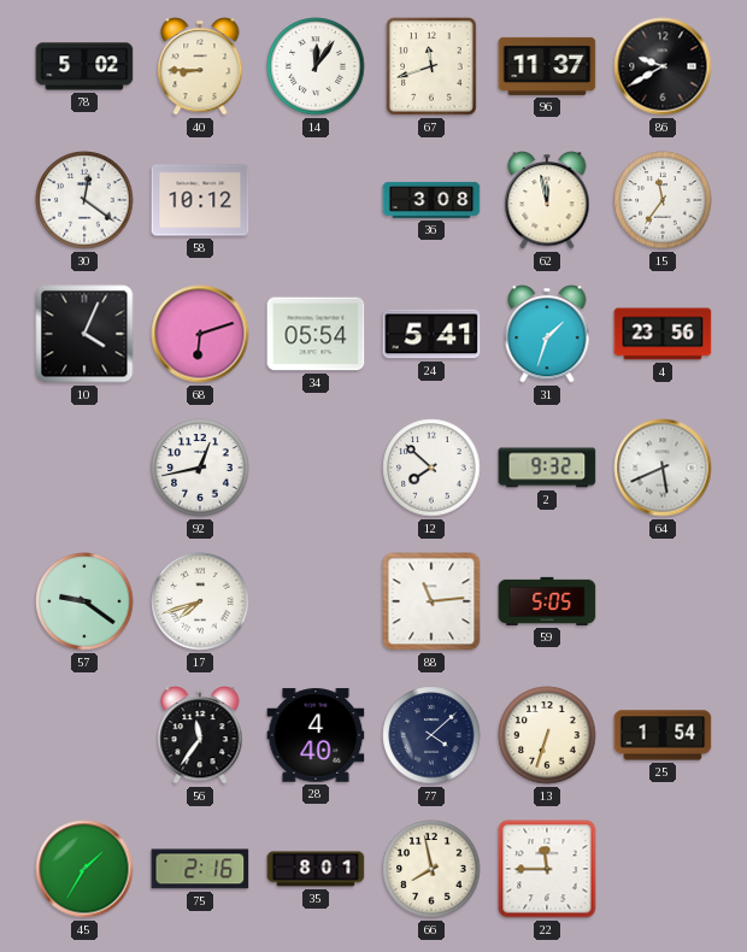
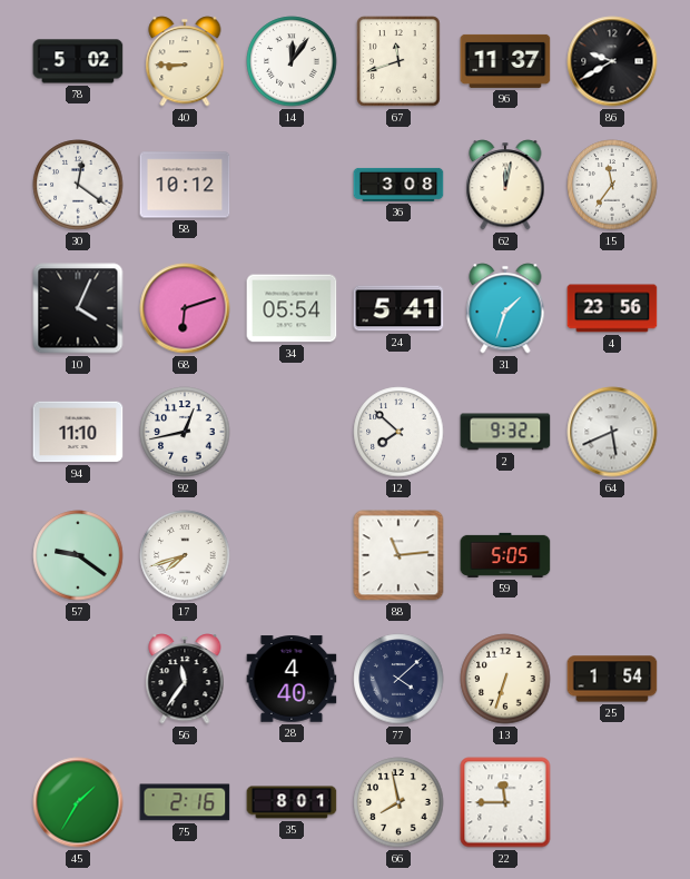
62: 11:58 -> 12:02
94: none -> 11:10
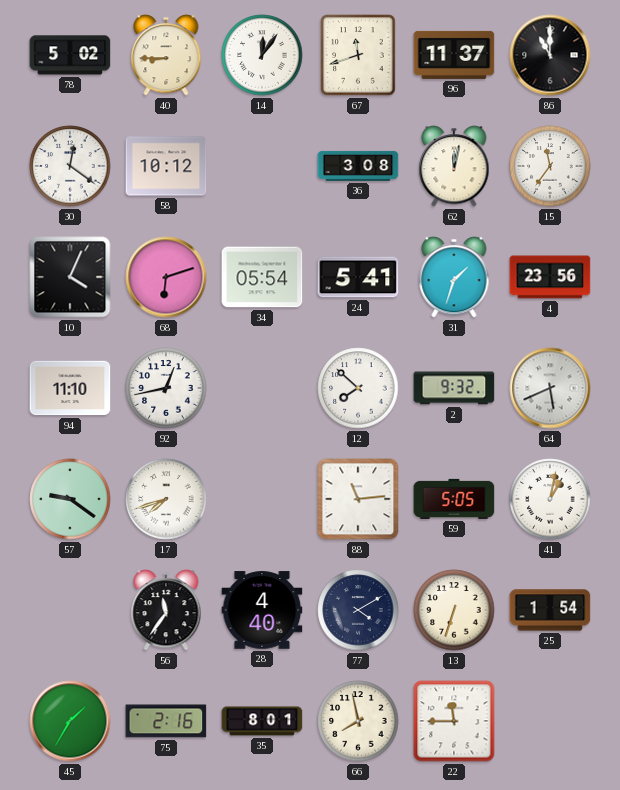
86: 9:40 -> 11:00
41: none -> 1:02
77: 4:08 -> 4:10
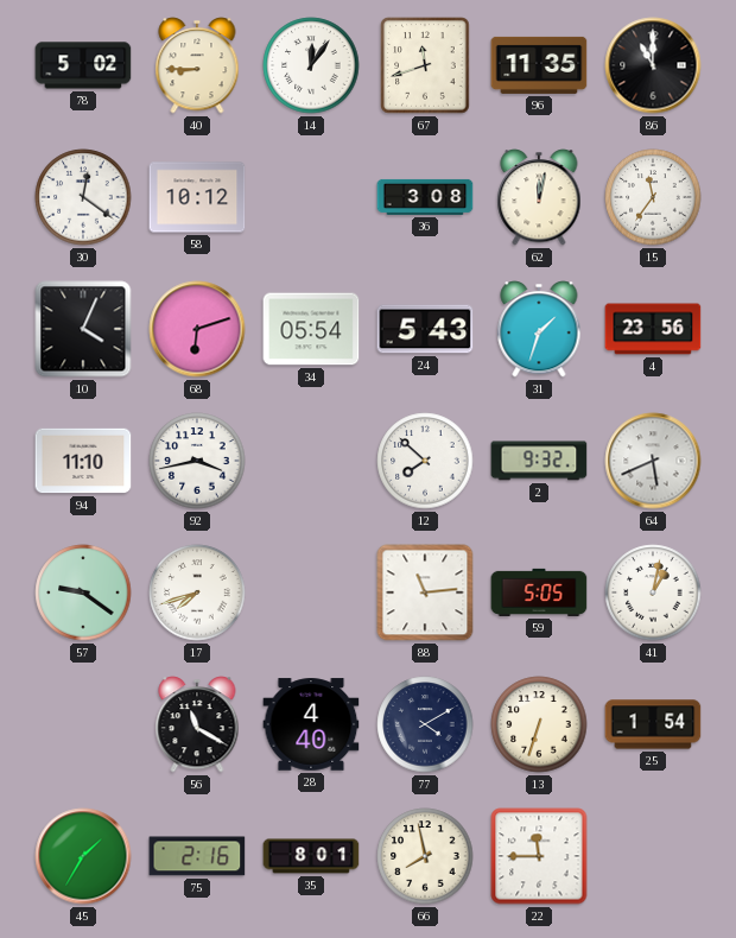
96: 11:37 -> 11:35
24: 5:41 -> 5:43
92: 12:43 -> 3:43
56: 11:36 -> 11:20
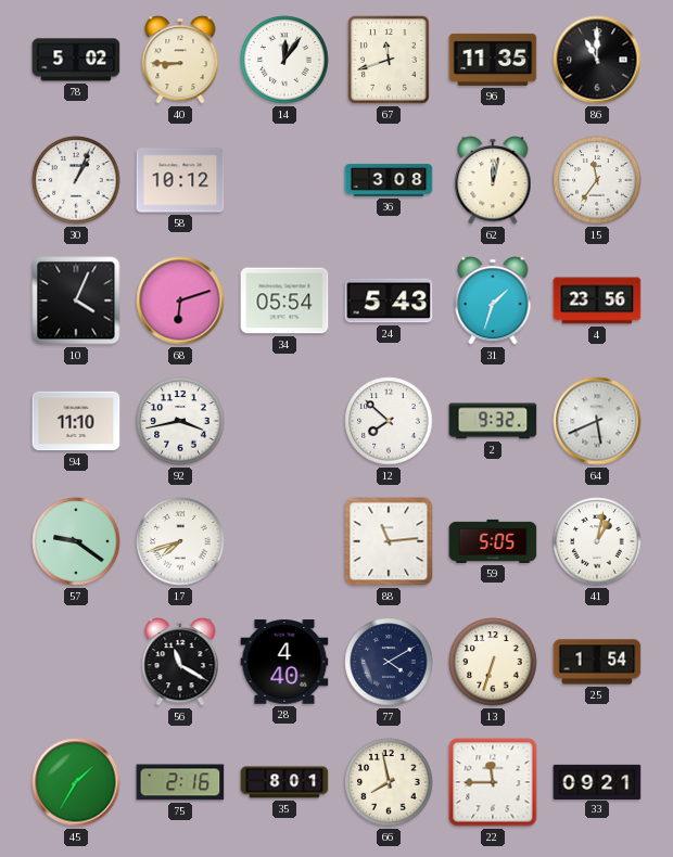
30: 12:21 -> 1:04
33: none -> 09:21
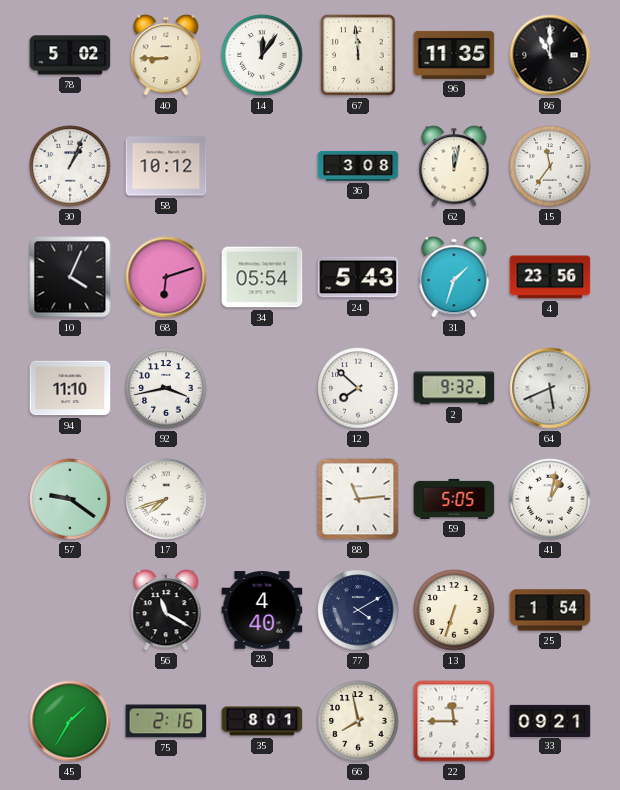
67: 11:42 -> 11:59
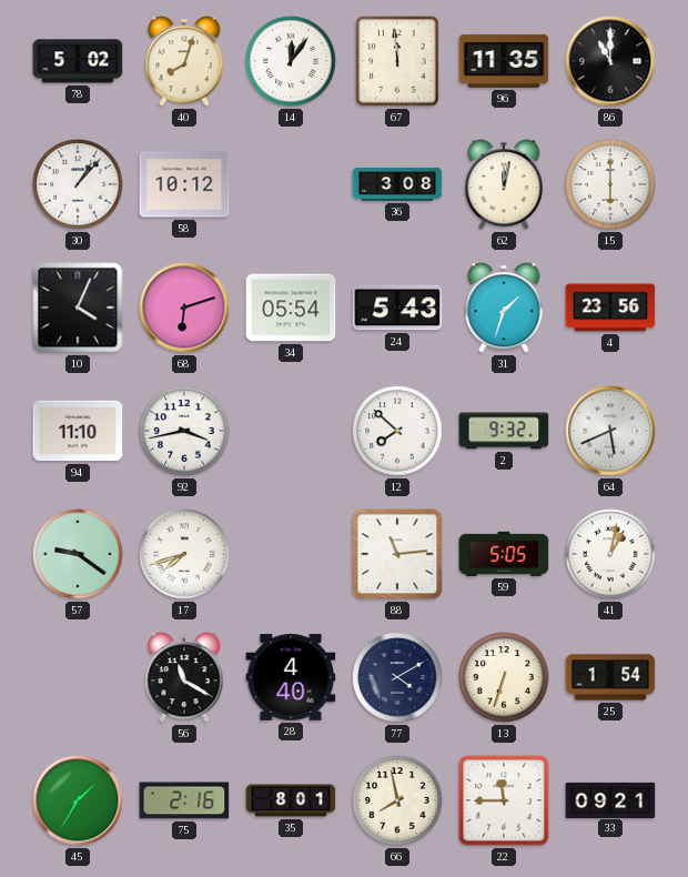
40: 8:45 -> 8:03
30: 1:04 -> 1:07
15: 11:36 -> 6:00
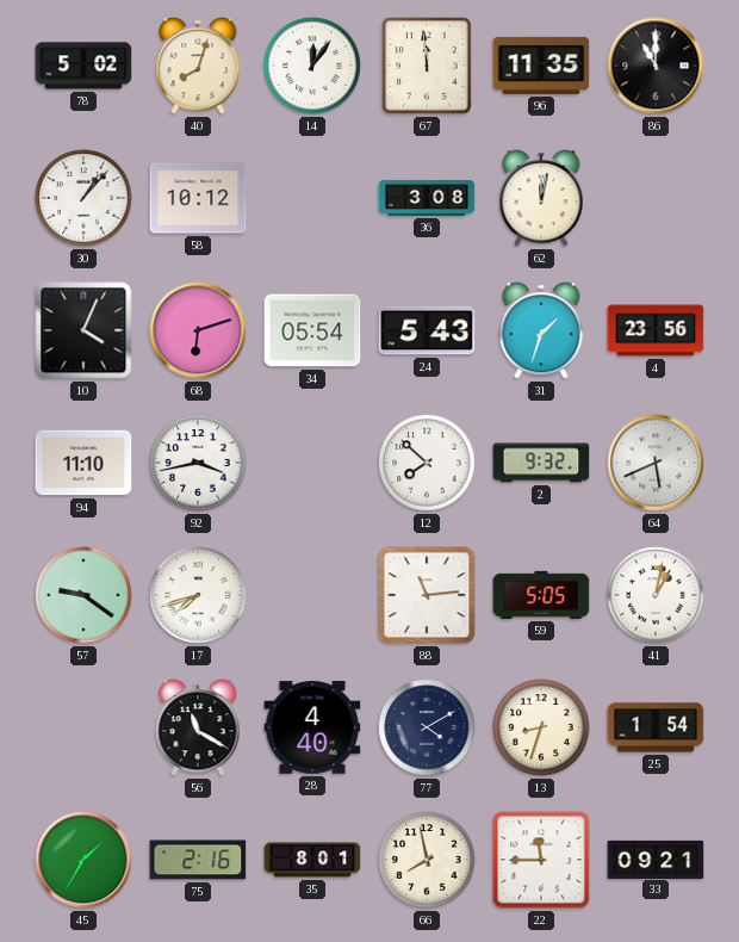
15: 6:00 -> none
13: 6:33 -> 8:33
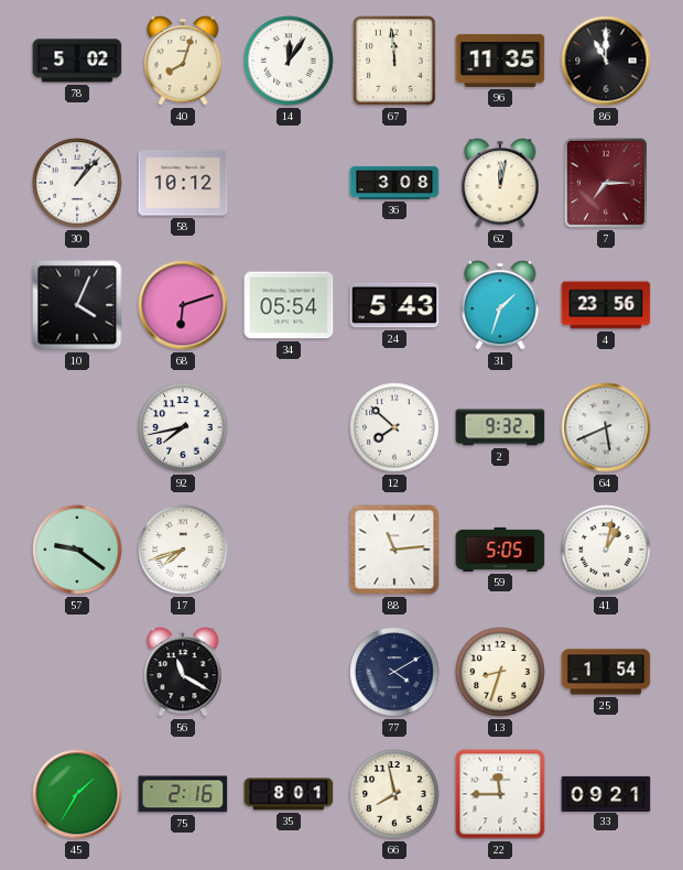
7: none -> 7:15
94: 11:10 -> none
92: 3:43 -> 7:43
28: 4:40 -> none
